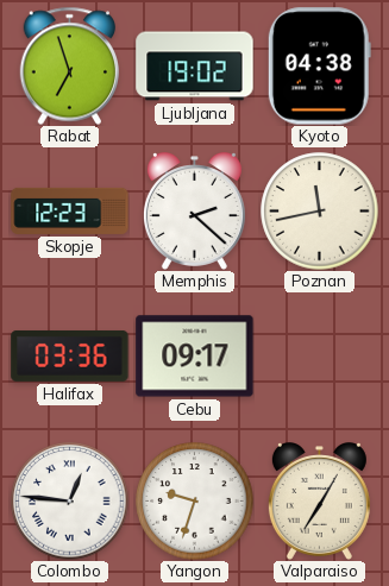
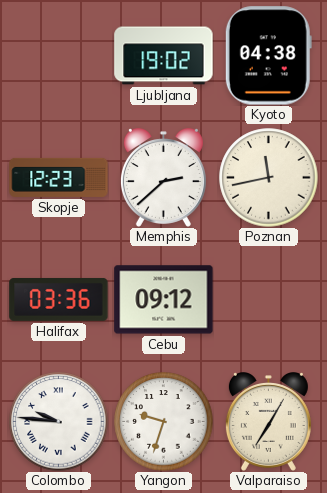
Rabat: 6:57 -> none
Memphis: 2:22 -> 2:38
Cebu: 09:17 -> 09:12
Colombo: 12:46 -> 9:46
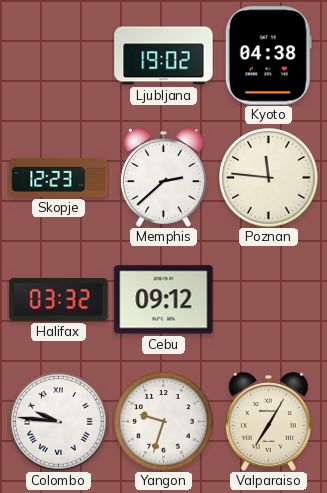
Poznan: 11:43 -> 11:46
Halifax: 03:36 -> 03:32
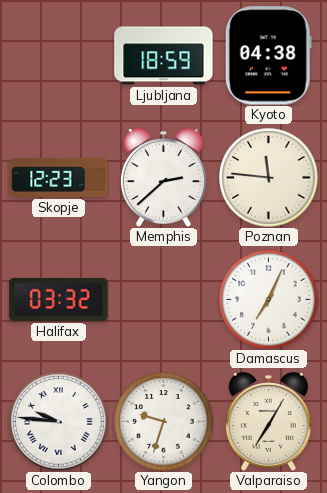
Ljubljana: 19:02 -> 18:59
Cebu: 09:12 -> none
Damascus: none -> 7:04
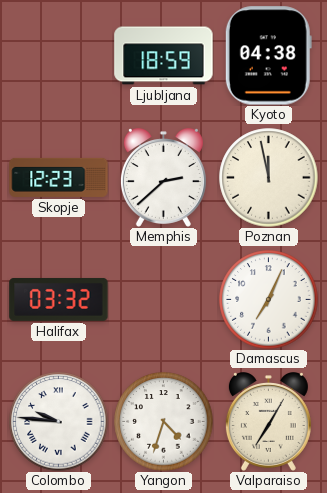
Poznan: 11:46 -> 11:58
Yangon: 9:33 -> 4:33
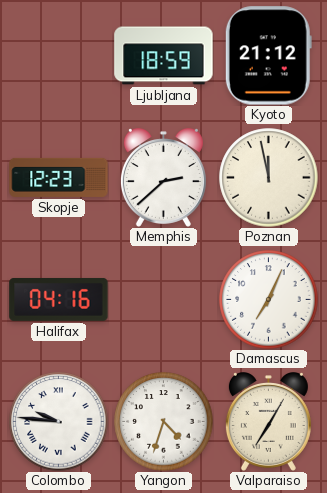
Kyoto: 04:38 -> 21:12
Halifax: 03:32 -> 04:16
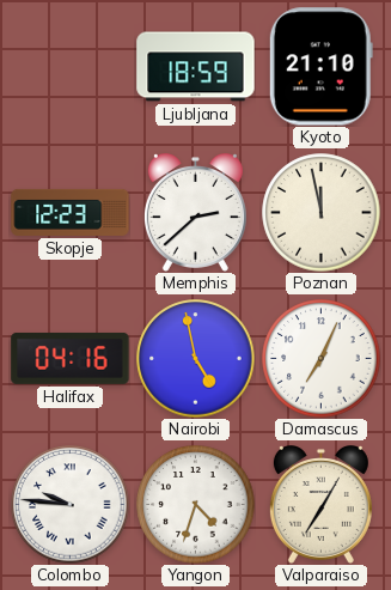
Kyoto: 21:12 -> 21:10
Nairobi: none -> 4:58
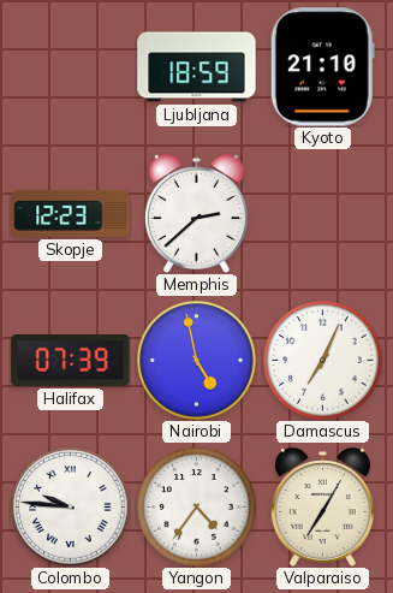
Poznan: 11:58 -> none
Halifax: 04:16 -> 07:39
Yangon: 4:33 -> 4:36
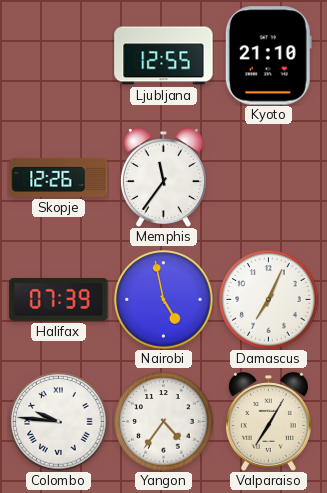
Ljubljana: 18:59 -> 12:55
Skopje: 12:23 -> 12:26
Memphis: 2:38 -> 11:36
